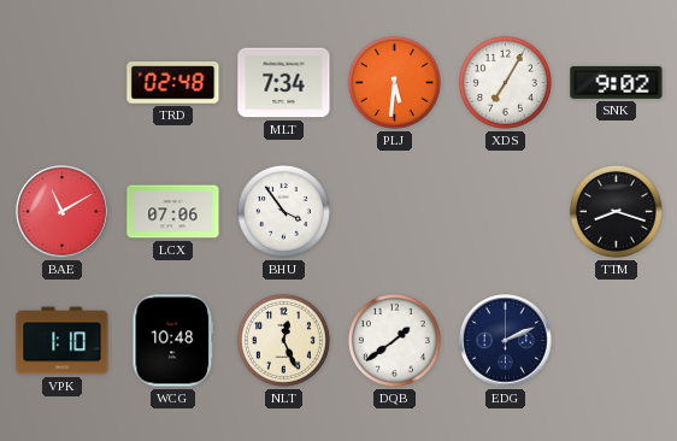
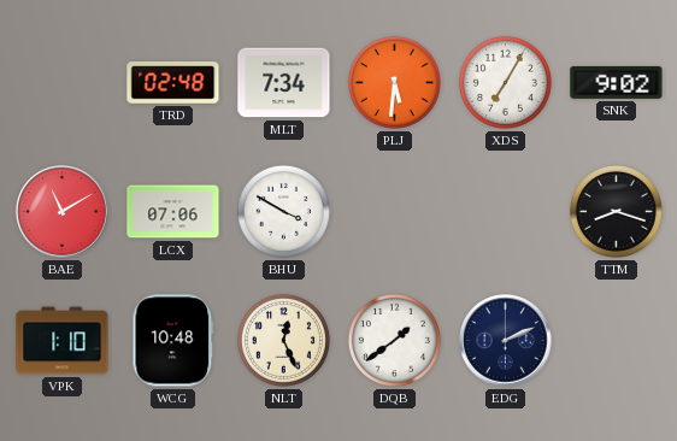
BHU: 3:54 -> 3:50
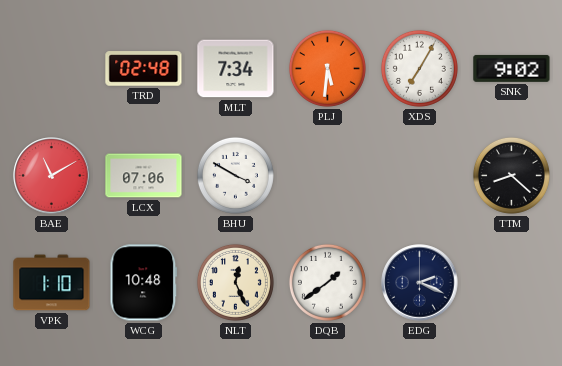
TTM: 8:18 -> 8:22
EDG: 2:11 -> 2:19
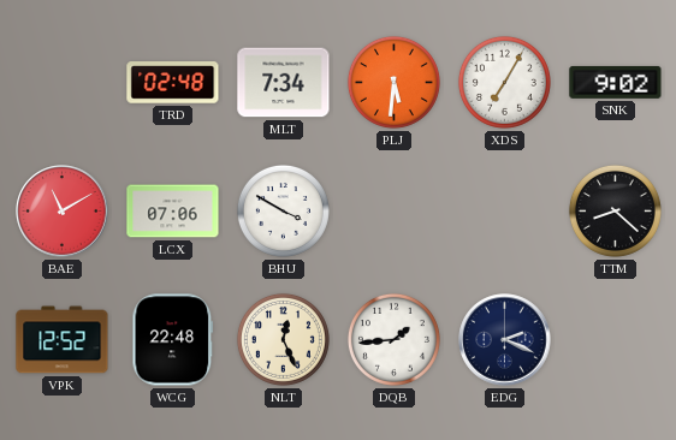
VPK: 1:10 -> 12:52
WCG: 10:48 -> 22:48
DQB: 1:39 -> 1:44
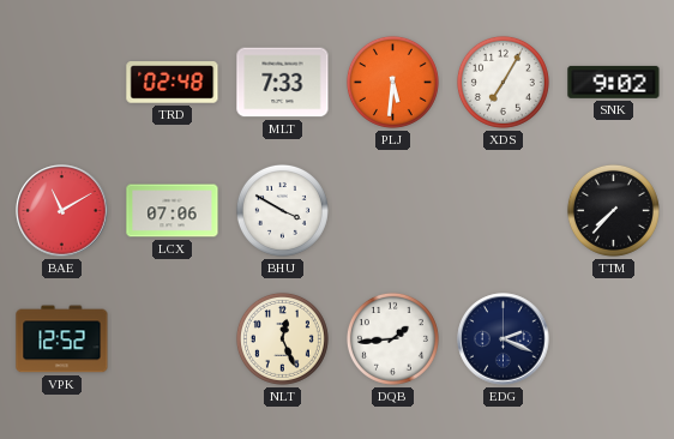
MLT: 7:34 -> 7:33
TTM: 8:22 -> 7:37
WCG: 22:48 -> none
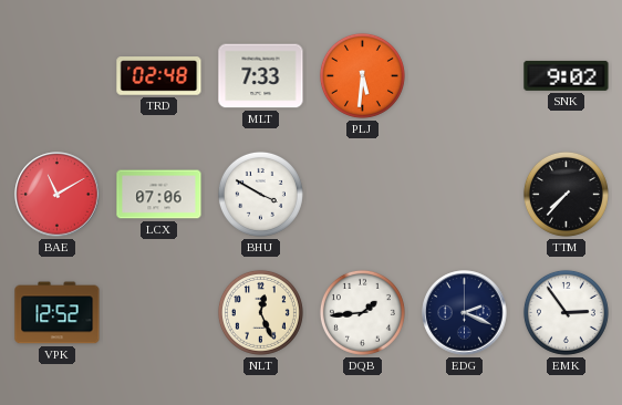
XDS: 7:05 -> none
EMK: none -> 2:54
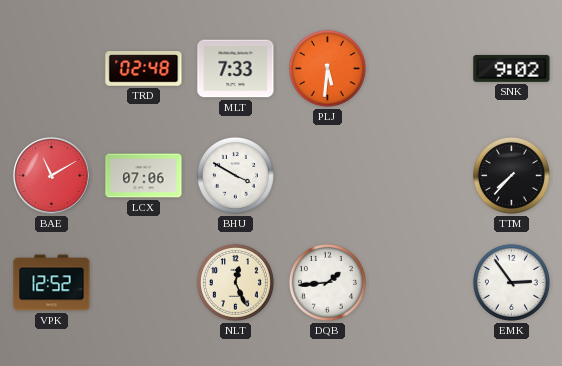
EDG: 2:19 -> none
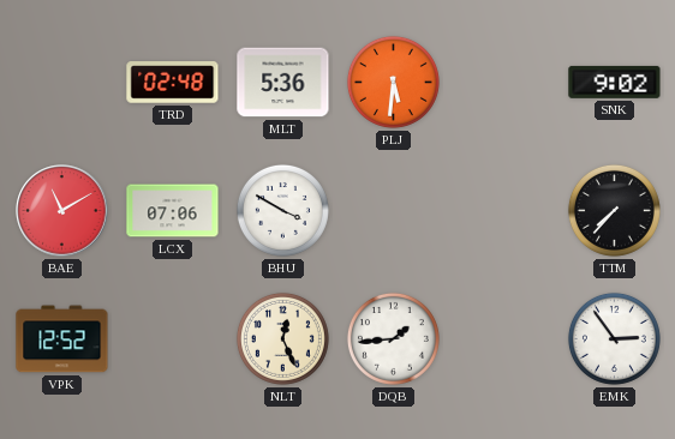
MLT: 7:33 -> 5:36
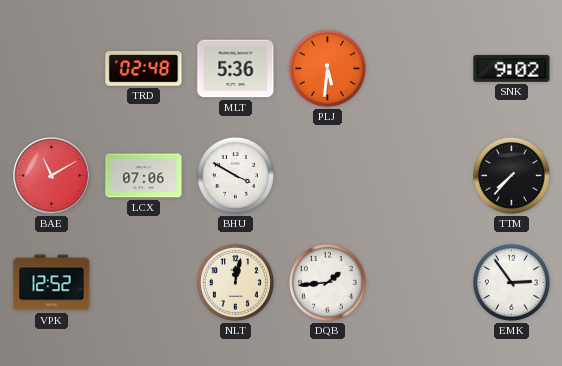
NLT: 12:26 -> 12:02
